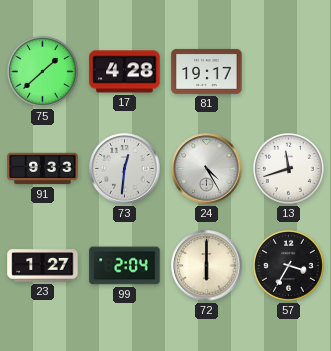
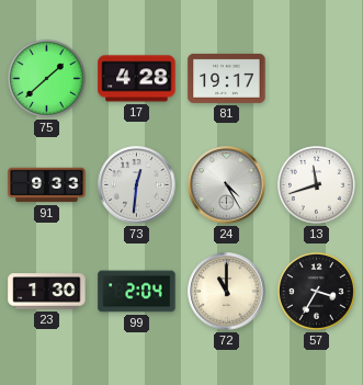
23: 1:27 -> 1:30
72: 6:00 -> 11:00
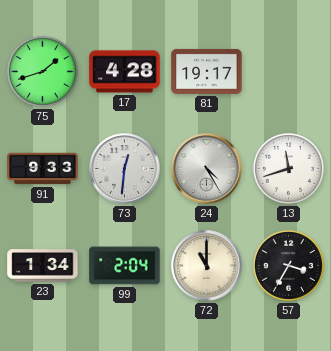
75: 1:38 -> 1:42
23: 1:30 -> 1:34
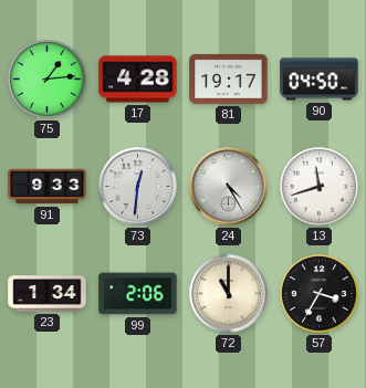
75: 1:42 -> 1:14
90: none -> 04:50
99: 2:04 -> 2:06
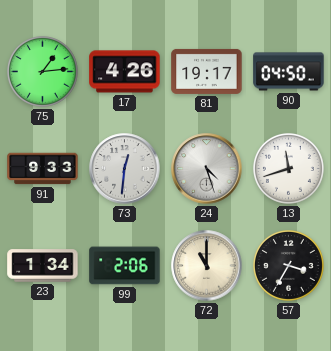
17: 4:28 -> 4:26
24: 4:25 -> 4:27
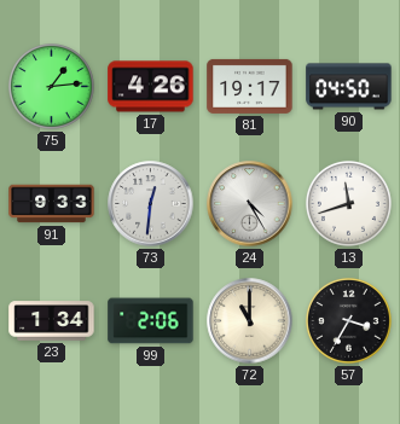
24: 4:27 -> 4:25
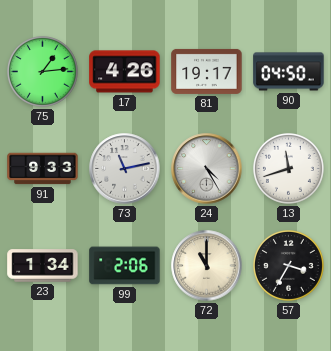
73: 12:31 -> 11:13
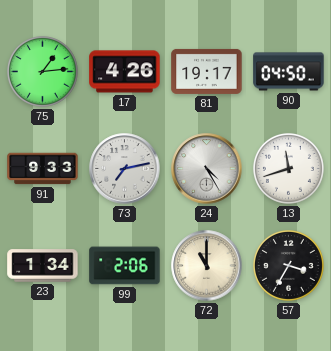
73: 11:13 -> 7:13
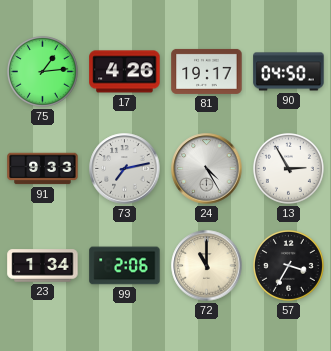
13: 11:42 -> 2:55
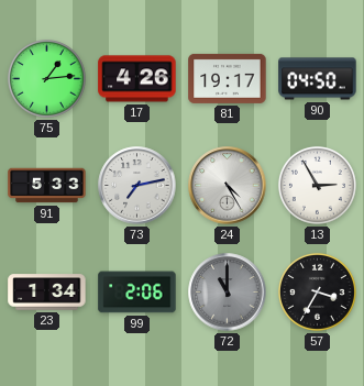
91: 9:33 -> 5:33
72 dial: cream -> grey
